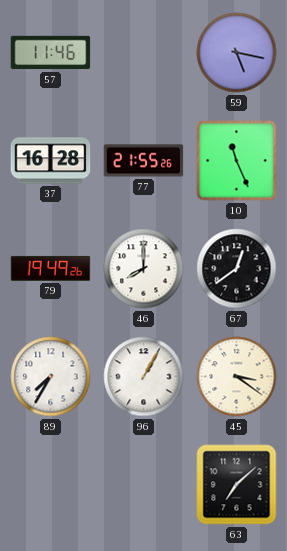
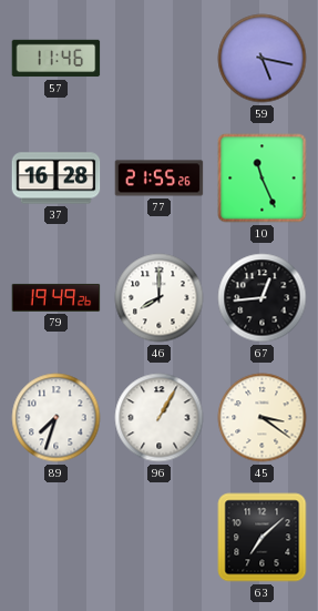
67: 12:39 -> 12:44
89: 7:35 -> 7:33
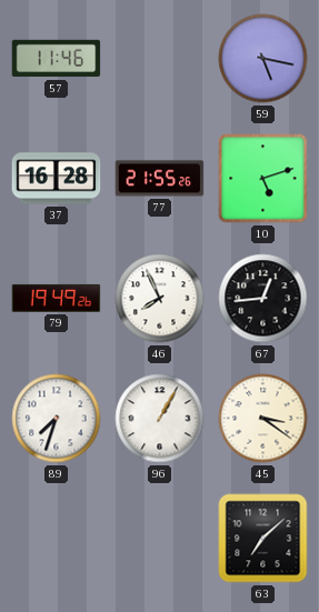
10: 11:26 -> 5:12
46: 8:00 -> 7:56
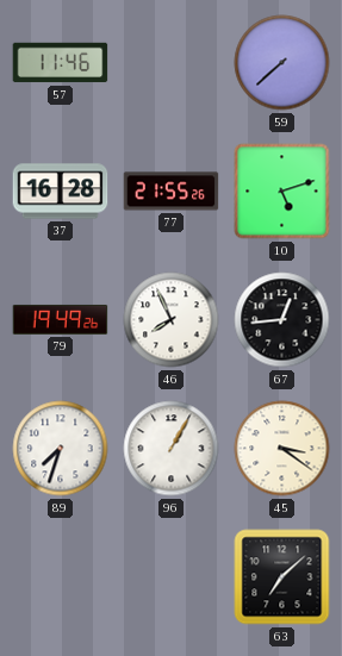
59: 5:17 -> 7:38
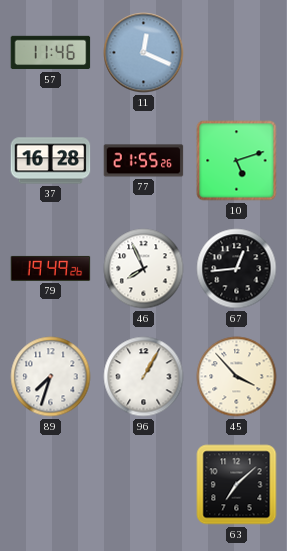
11: none -> 12:19
59: 7:38 -> none
45: 3:21 -> 3:53
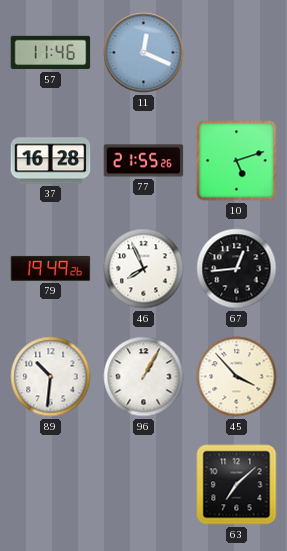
89: 7:33 -> 10:31
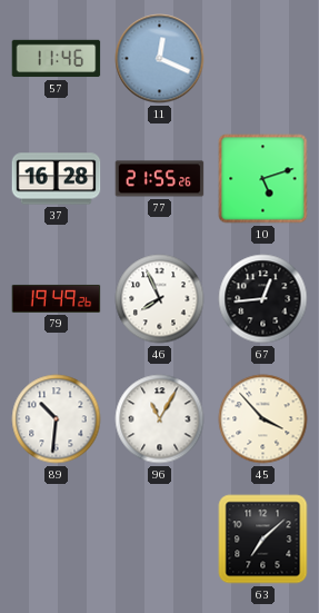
96: 1:05 -> 11:05
